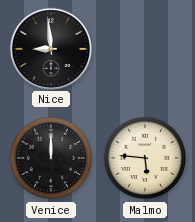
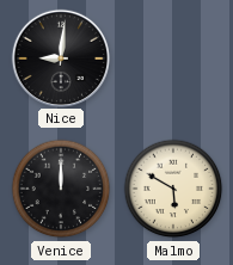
Nice: 8:59 -> 9:01
Malmo: 5:46 -> 5:50
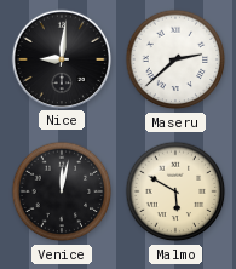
Maseru: none -> 2:38
Venice: 12:00 -> 12:02
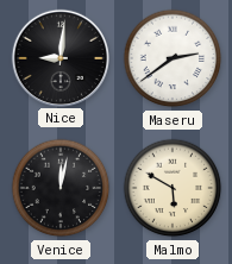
Maseru: 2:38 -> 2:39
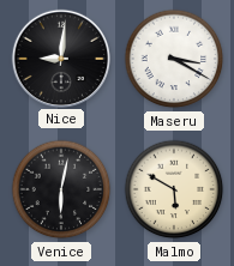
Maseru: 2:39 -> 3:20
Venice: 12:02 -> 6:02
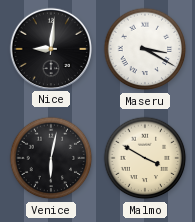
Malmo: 5:50 -> 3:50
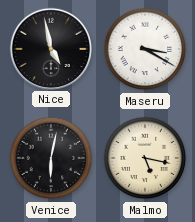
Nice: 9:01 -> 4:58
Malmo: 3:50 -> 5:17
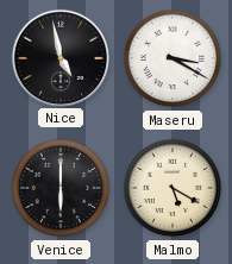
Venice: 6:02 -> 6:00
Malmo: 5:17 -> 5:20
